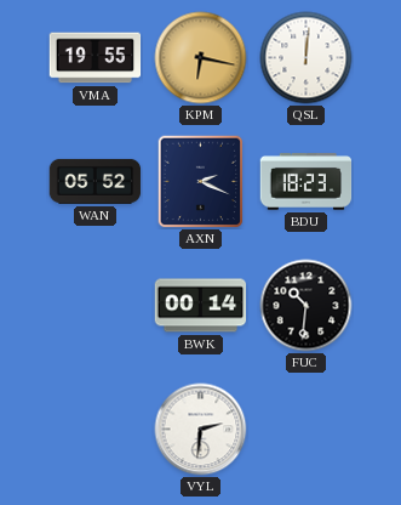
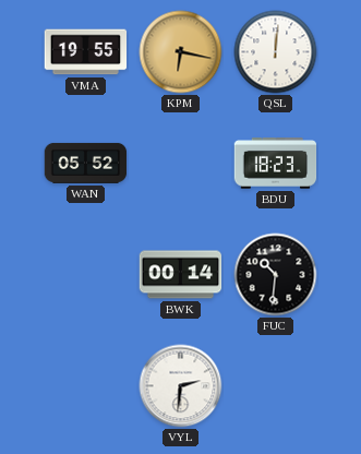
AXN: 2:19 -> none
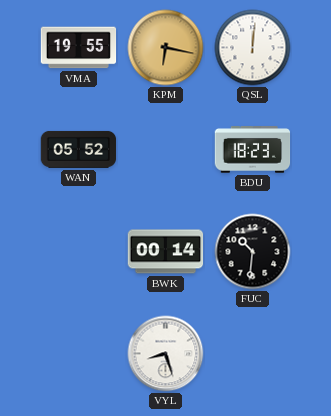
VYL: 2:31 -> 8:27
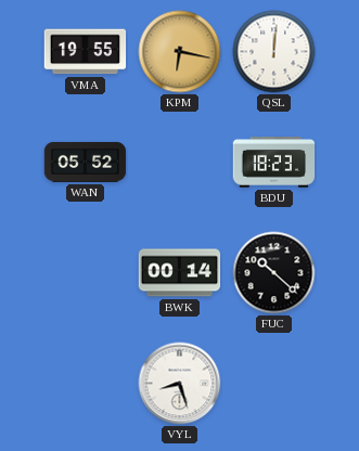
FUC: 10:31 -> 10:22
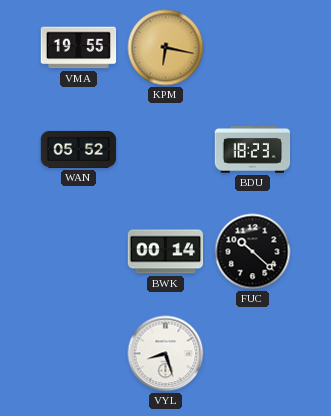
QSL: 12:01 -> none
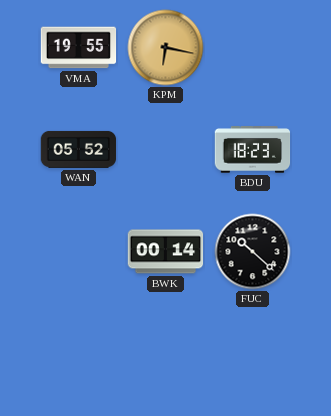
VYL: 8:27 -> none
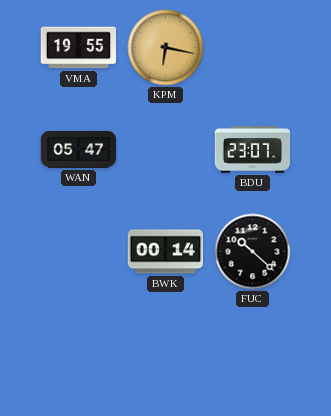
WAN: 05:52 -> 05:47
BDU: 18:23 -> 23:07
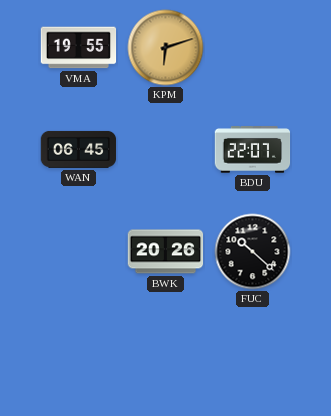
KPM: 6:17 -> 6:12
WAN: 05:47 -> 06:45
BDU: 23:07 -> 22:07
BWK: 00:14 -> 20:26
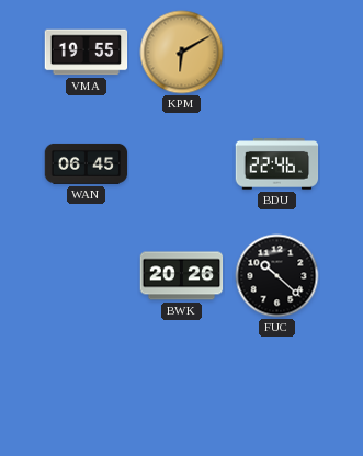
KPM: 6:12 -> 6:10
BDU: 22:07 -> 22:46
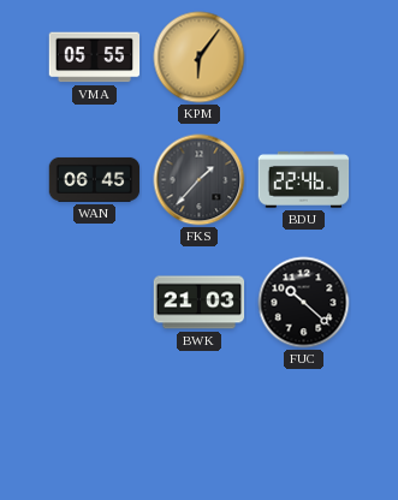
VMA: 19:55 -> 05:55
KPM: 6:10 -> 6:06
FKS: none -> 1:37
BWK: 20:26 -> 21:03
